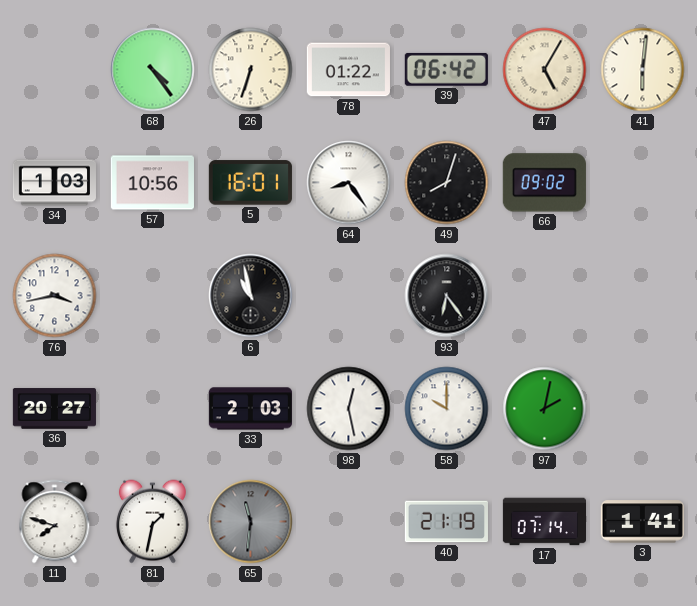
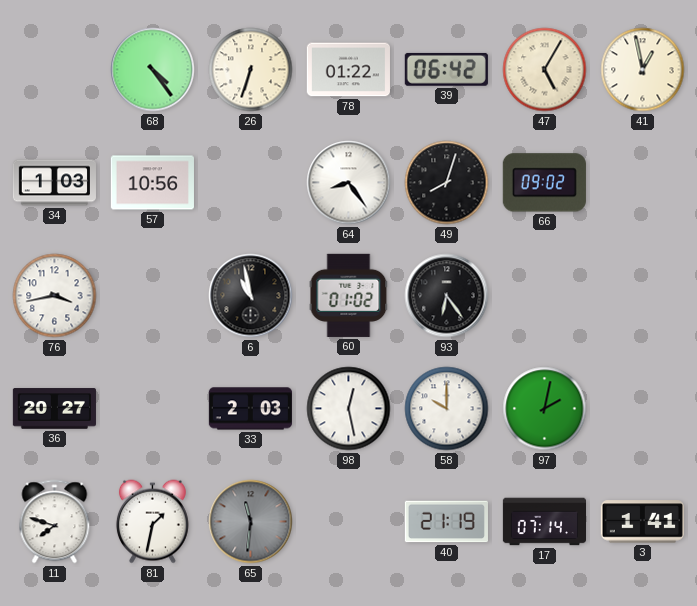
41: 6:01 -> 12:58
5: 16:01 -> none
60: none -> 01:02
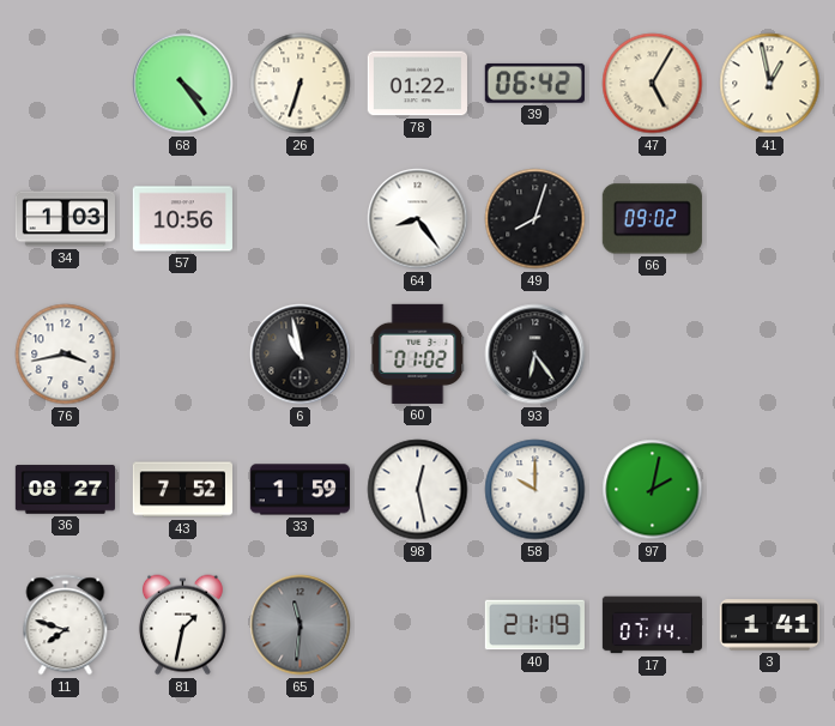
36: 20:27 -> 08:27
43: none -> 7:52
33: 2:03 -> 1:59
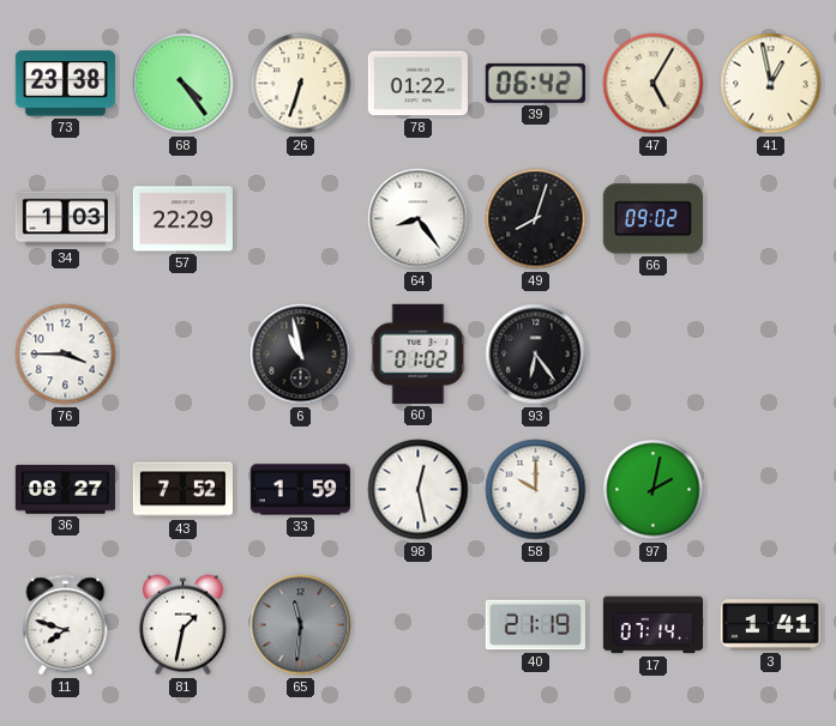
73: none -> 23:38
57: 10:56 -> 22:29
76: 3:43 -> 3:45
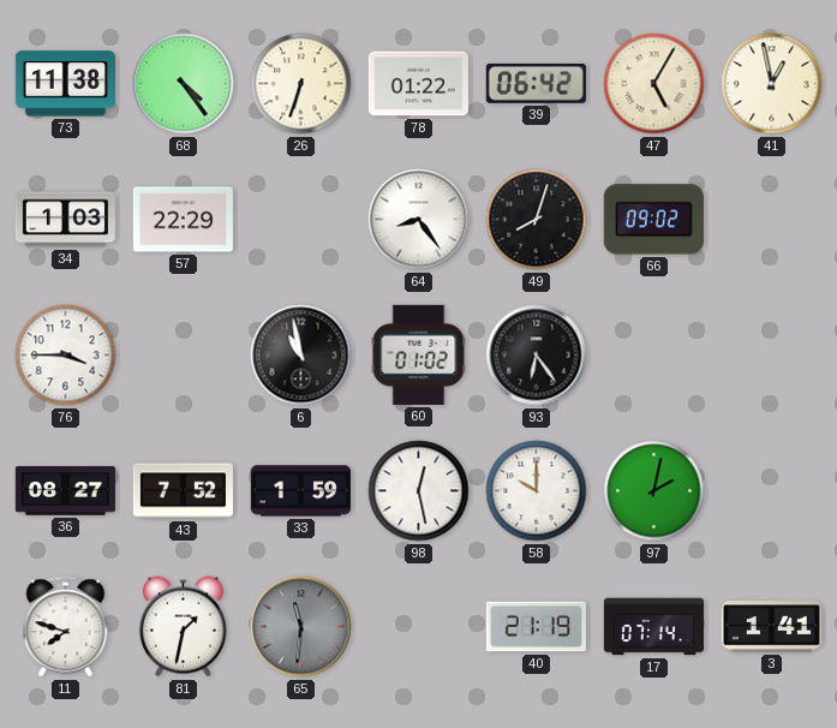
73: 23:38 -> 11:38
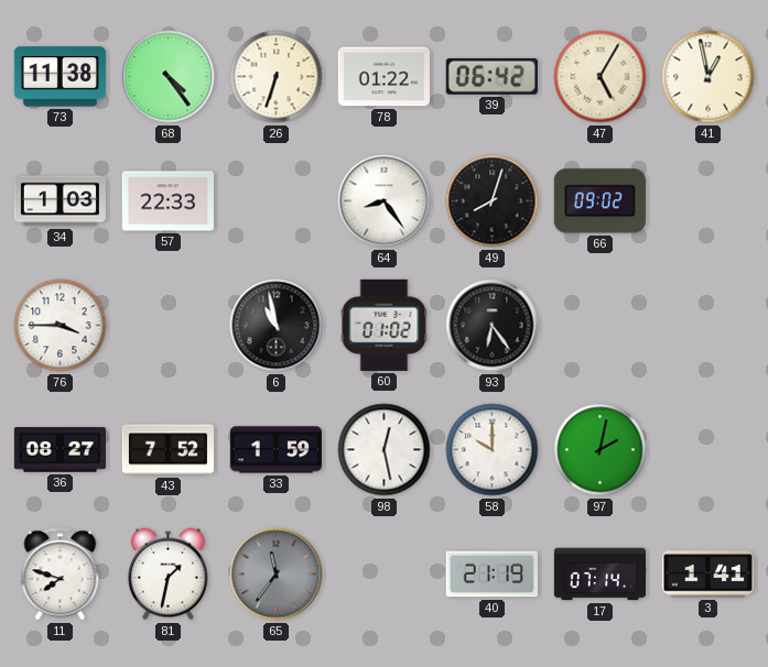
57: 22:29 -> 22:33
65: 11:31 -> 11:36
